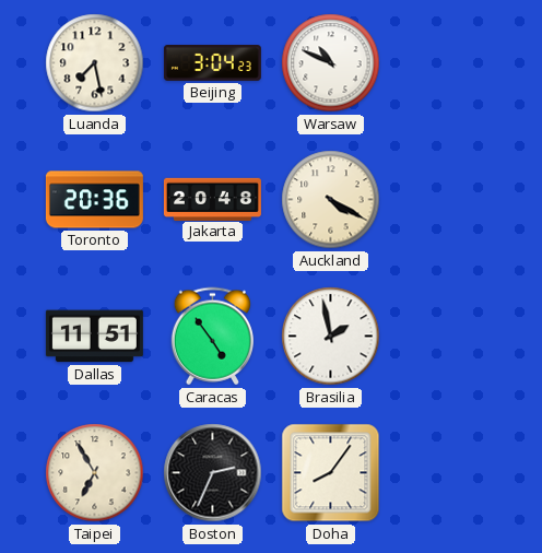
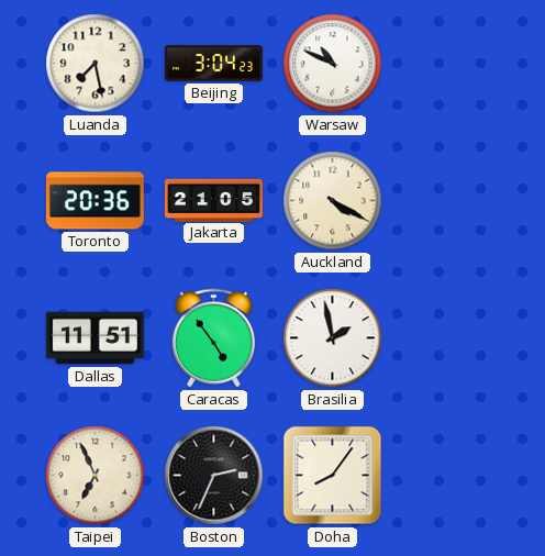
Jakarta: 20:48 -> 21:05
Taipei: 6:55 -> 6:56
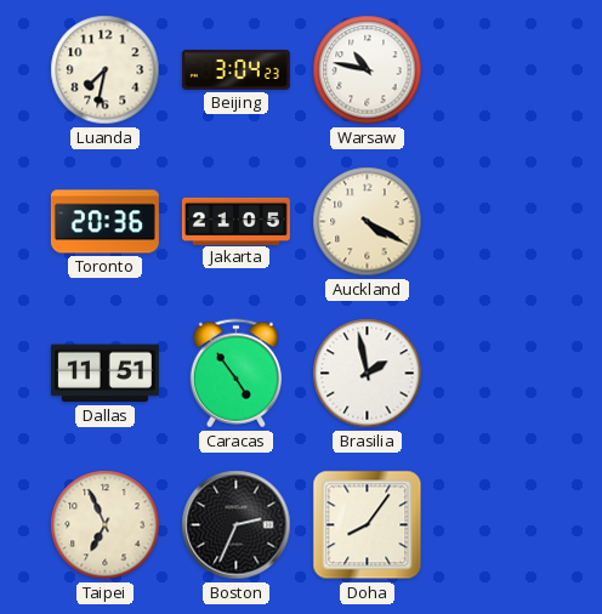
Luanda: 7:28 -> 7:32
Warsaw: 10:49 -> 10:47
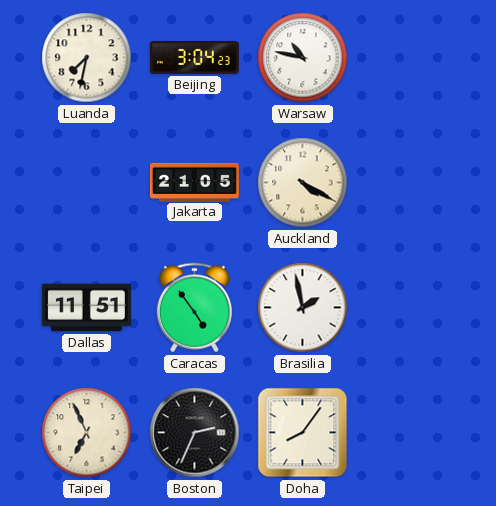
Toronto: 20:36 -> none
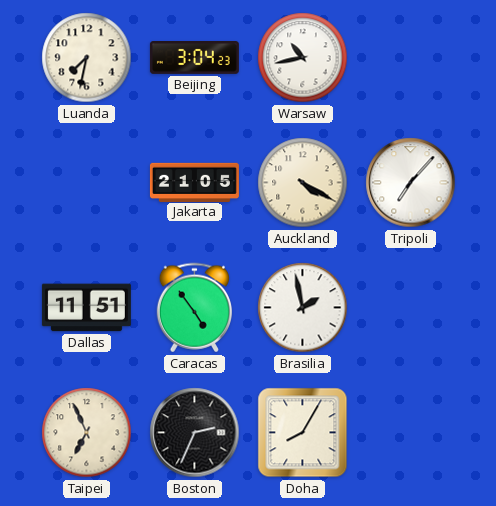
Warsaw: 10:47 -> 10:43
Tripoli: none -> 7:07
Doha: 8:06 -> 8:05
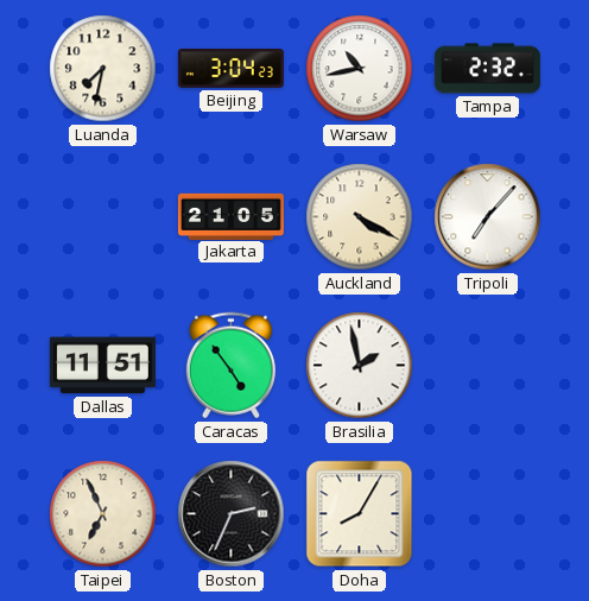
Tampa: none -> 2:32
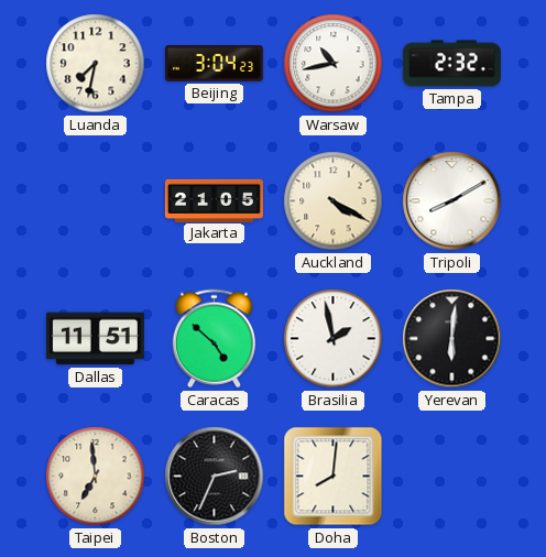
Tripoli: 7:07 -> 8:10
Caracas: 4:54 -> 4:52
Yerevan: none -> 6:01
Taipei: 6:56 -> 6:59
Doha: 8:05 -> 8:01
